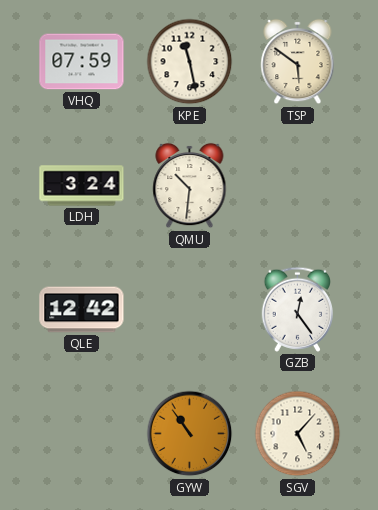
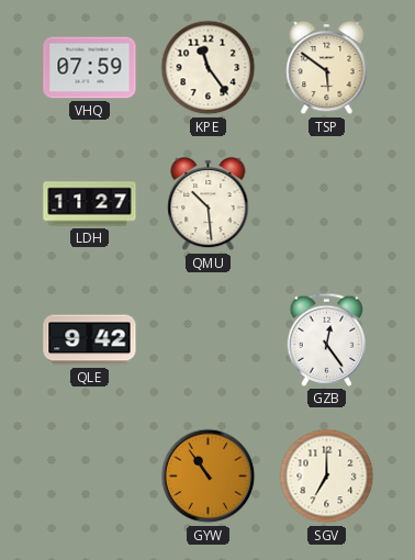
KPE: 11:28 -> 11:24
LDH: 3:24 -> 11:27
QMU: 10:31 -> 10:29
QLE: 12:42 -> 9:42
SGV: 5:07 -> 7:00
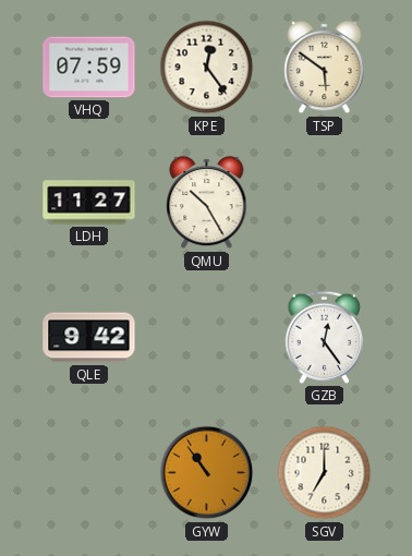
KPE: 11:24 -> 12:24
QMU: 10:29 -> 10:25
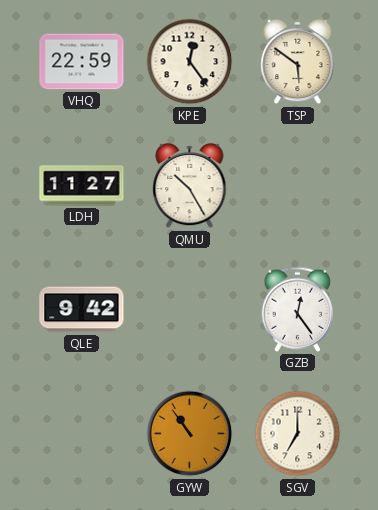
VHQ: 07:59 -> 22:59
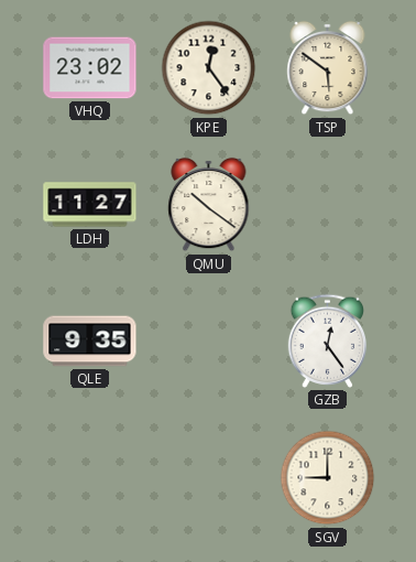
VHQ: 22:59 -> 23:02
QMU: 10:25 -> 10:21
QLE: 9:42 -> 9:35
GYW: 10:54 -> none
SGV: 7:00 -> 9:00
